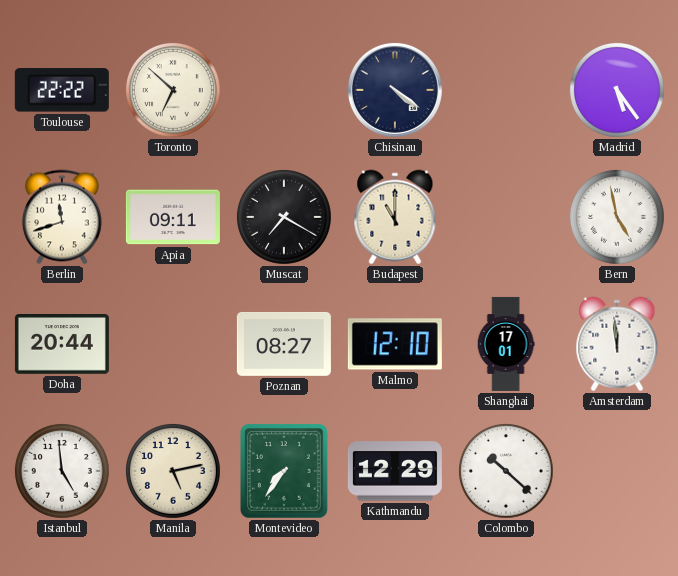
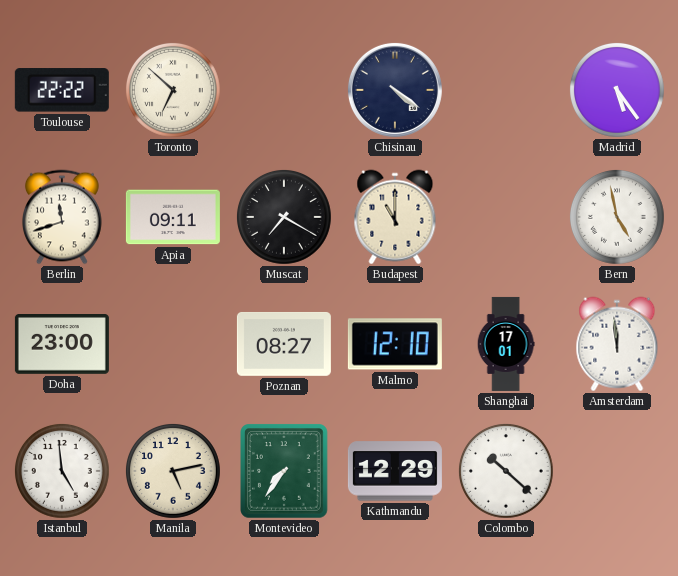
Doha: 20:44 -> 23:00
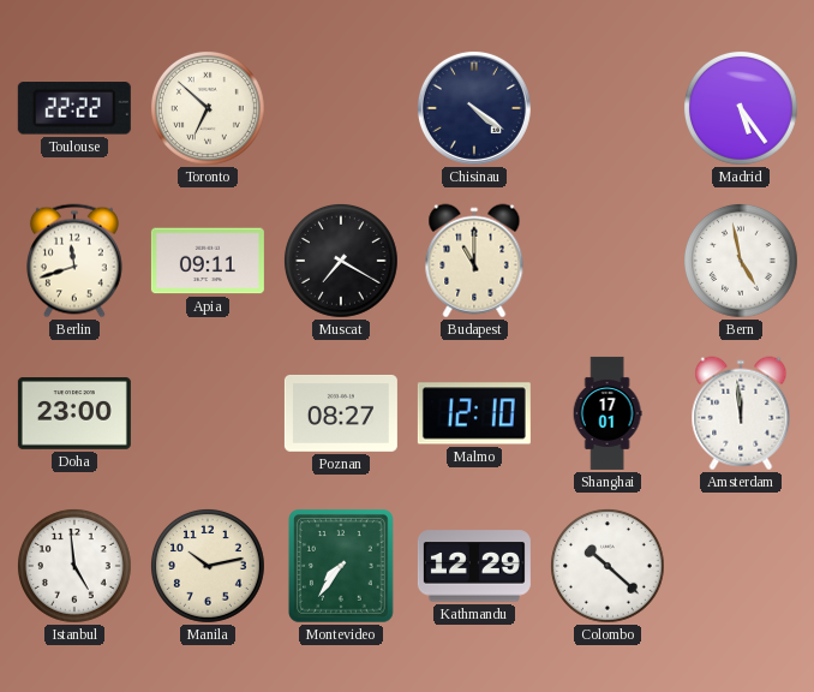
Manila: 5:13 -> 10:13
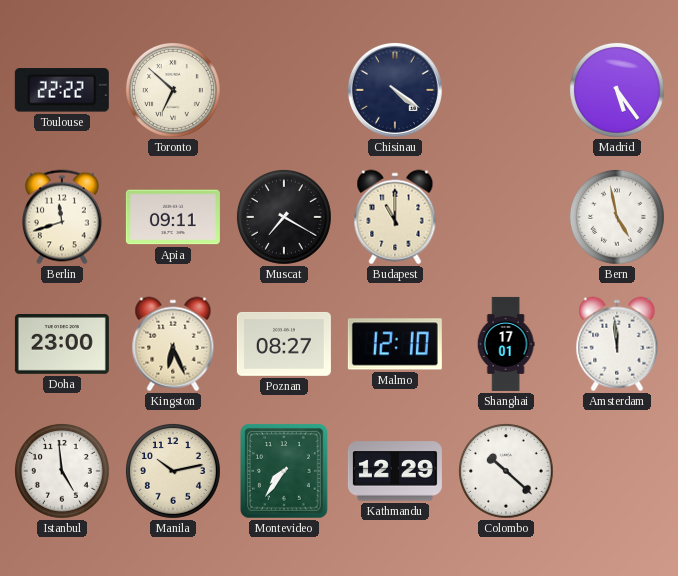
Kingston: none -> 6:26
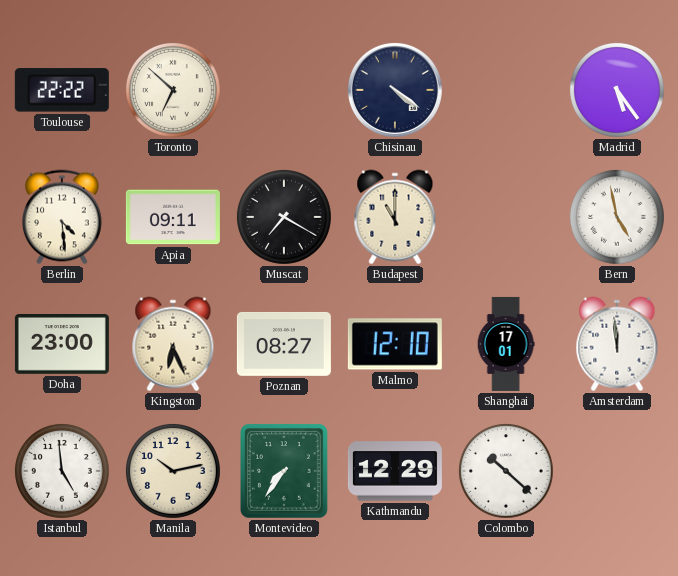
Berlin: 11:42 -> 4:29
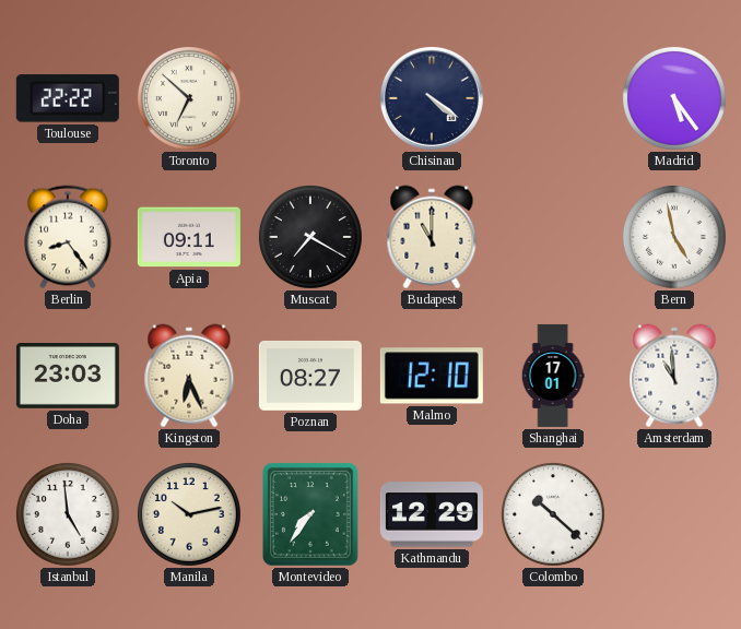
Berlin: 4:29 -> 8:24
Doha: 23:00 -> 23:03
Amsterdam: 11:59 -> 10:59
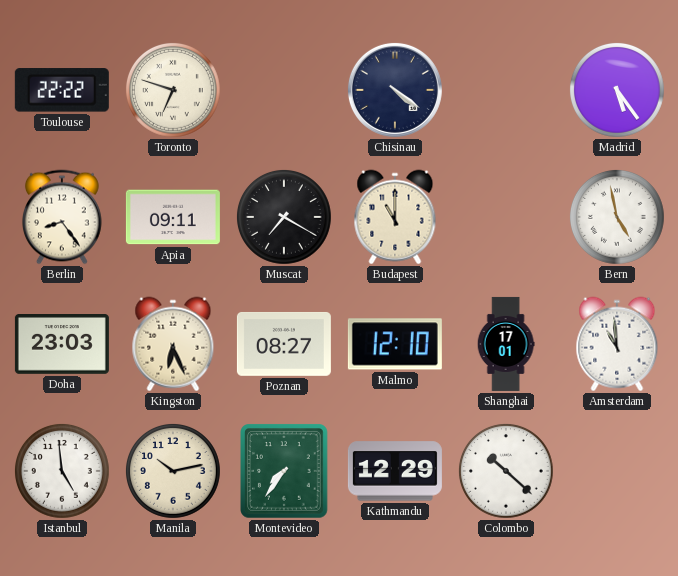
Toronto: 6:52 -> 6:48
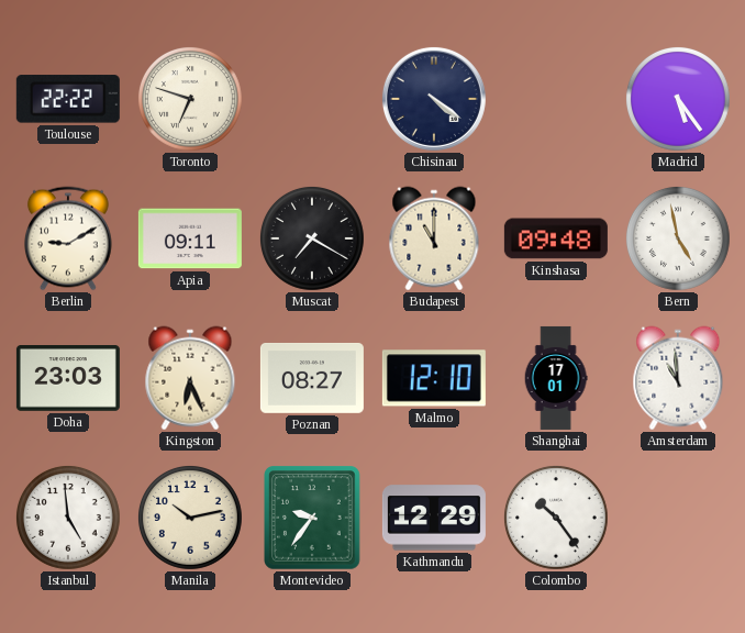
Berlin: 8:24 -> 9:10
Kinshasa: none -> 09:48
Montevideo: 7:36 -> 9:36
Colombo: 10:22 -> 10:24
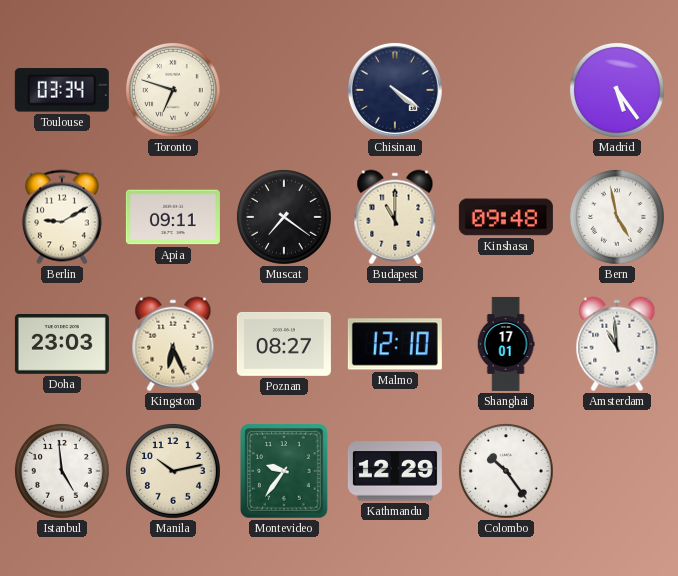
Toulouse: 22:22 -> 03:34
Muscat: 7:20 -> 7:21
